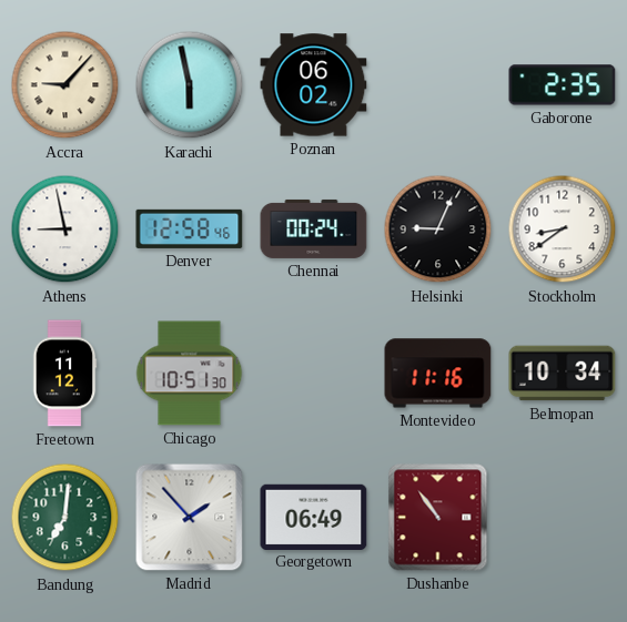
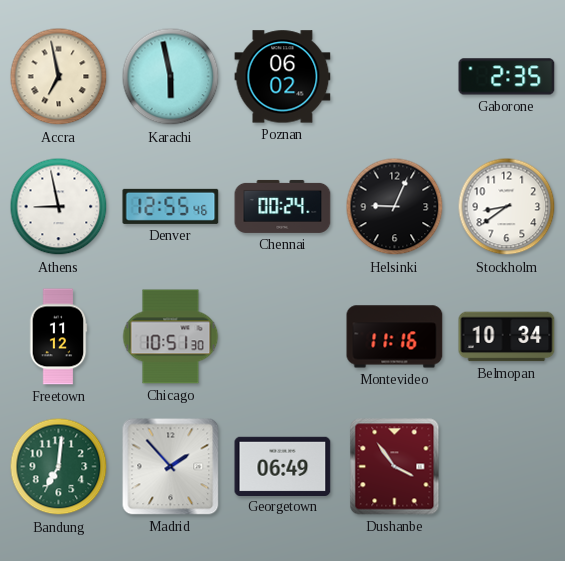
Accra: 9:07 -> 6:58
Denver: 12:58 -> 12:55
Dushanbe: 10:54 -> 3:54
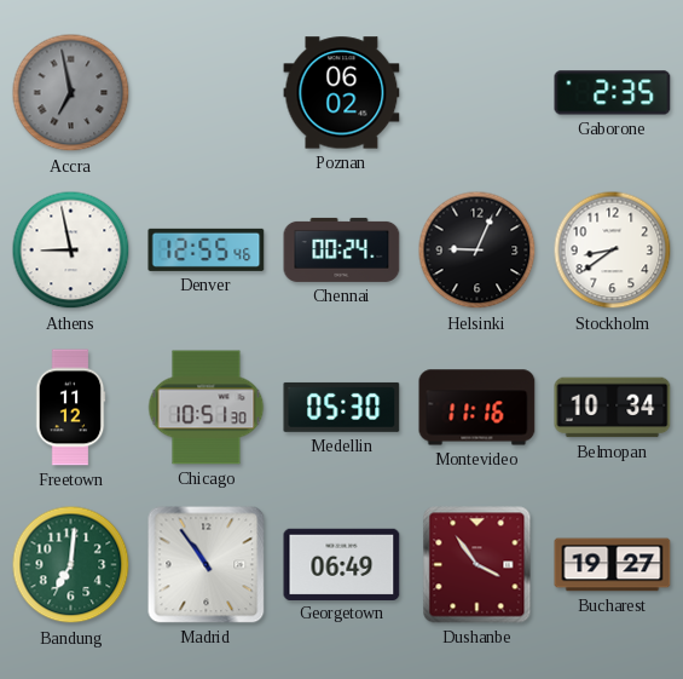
Accra dial: cream -> grey
Karachi: 5:58 -> none
Medellin: none -> 05:30
Madrid: 1:53 -> 10:54
Bucharest: none -> 19:27
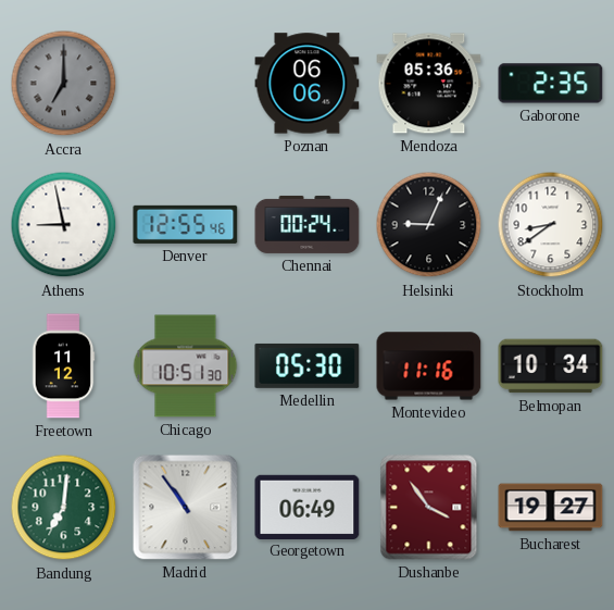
Accra: 6:58 -> 7:00
Poznan: 06:02 -> 06:06
Mendoza: none -> 05:36
